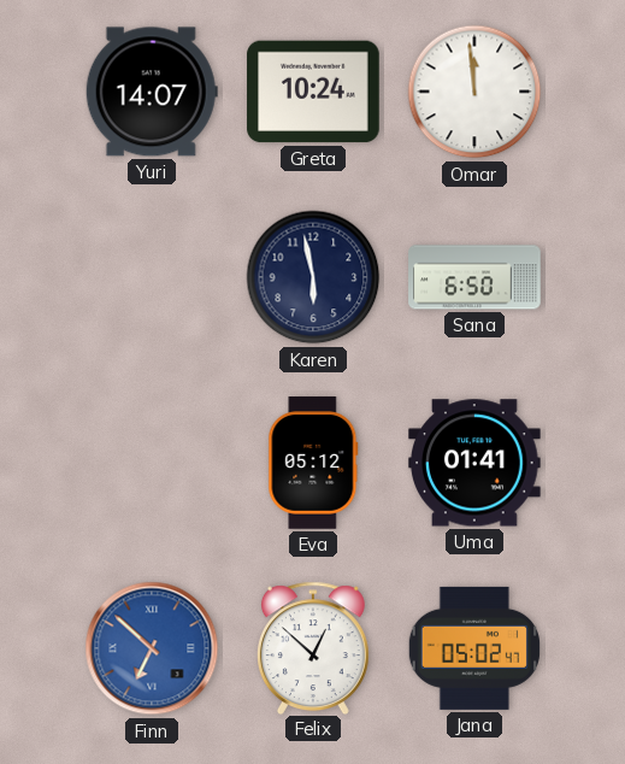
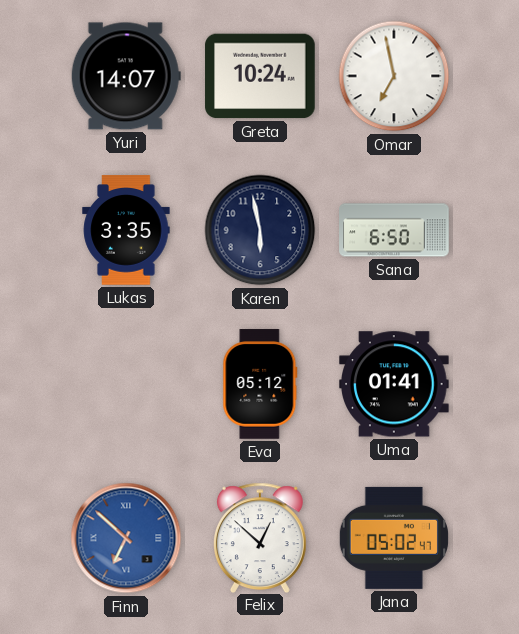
Omar: 11:59 -> 6:58
Lukas: none -> 3:35
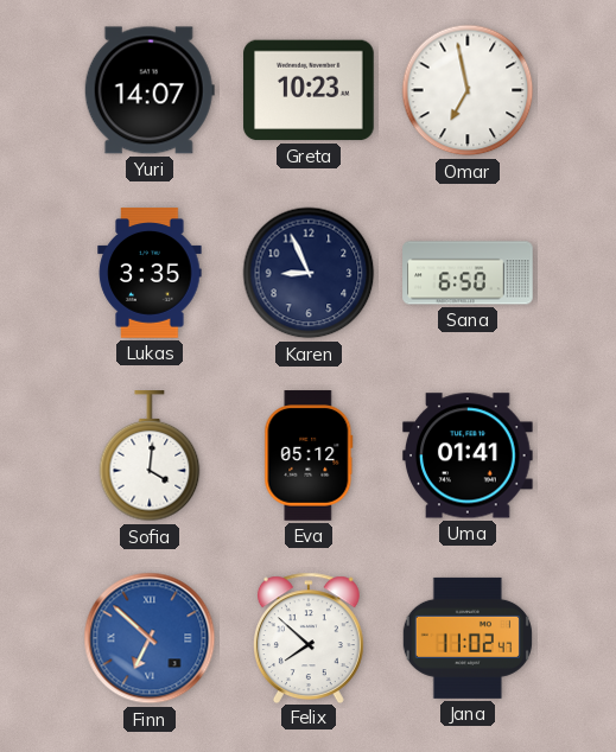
Greta: 10:24 -> 10:23
Karen: 5:58 -> 8:56
Sofia: none -> 4:01
Felix: 12:52 -> 7:52
Jana: 05:02 -> 11:02
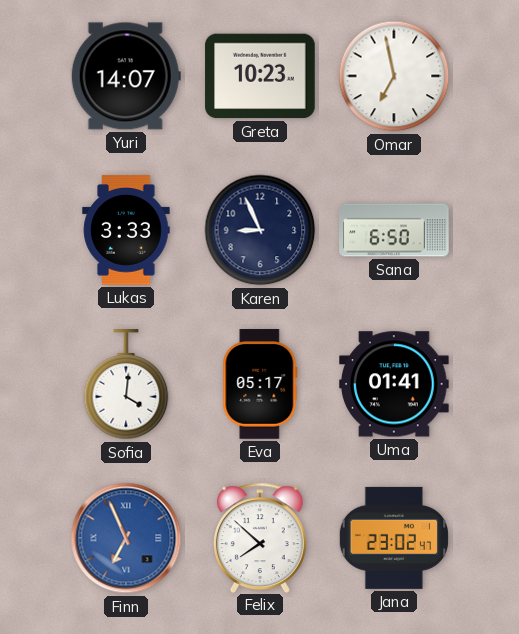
Lukas: 3:35 -> 3:33
Eva: 05:12 -> 05:17
Finn: 6:52 -> 6:56
Jana: 11:02 -> 23:02
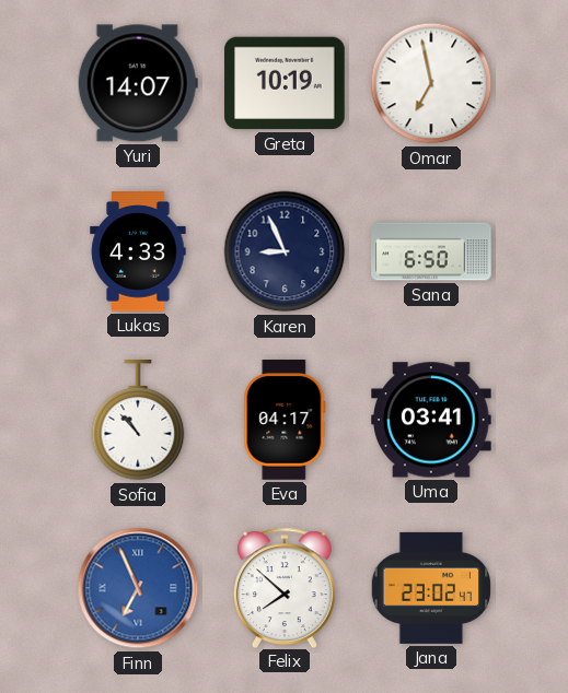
Greta: 10:23 -> 10:19
Lukas: 3:33 -> 4:33
Sofia: 4:01 -> 10:53
Eva: 05:17 -> 04:17
Uma: 01:41 -> 03:41
